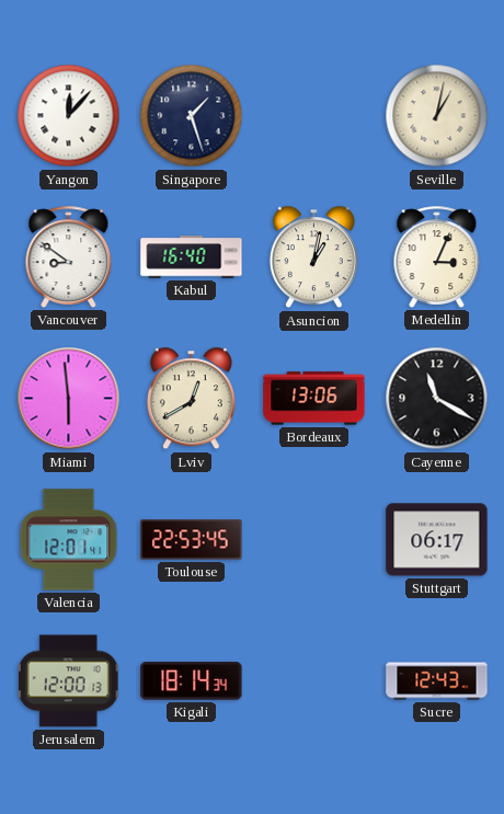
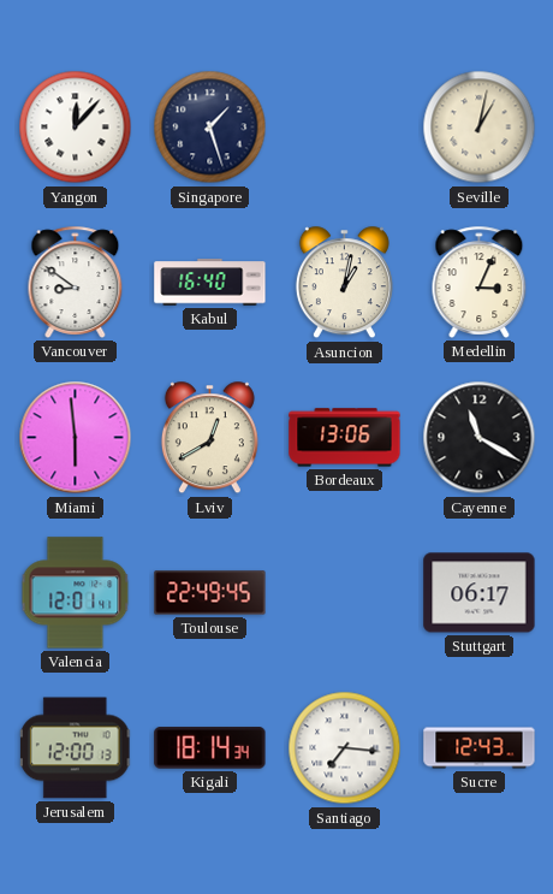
Toulouse: 22:53 -> 22:49
Santiago: none -> 7:16
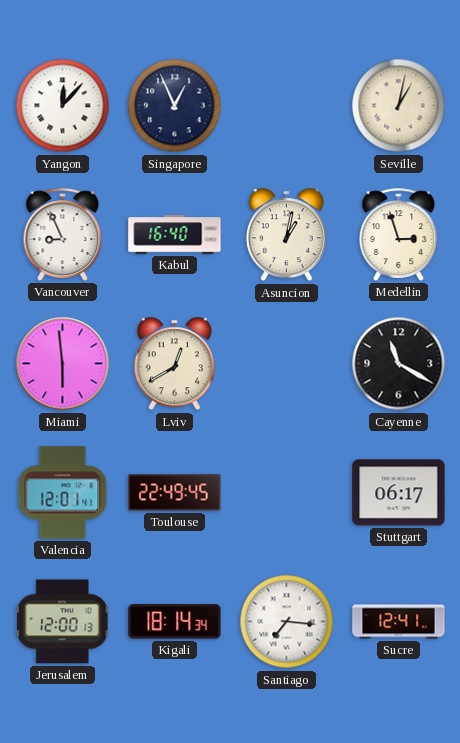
Singapore: 1:27 -> 12:56
Vancouver: 8:51 -> 8:56
Medellin: 3:04 -> 2:57
Bordeaux: 13:06 -> none
Sucre: 12:43 -> 12:41
